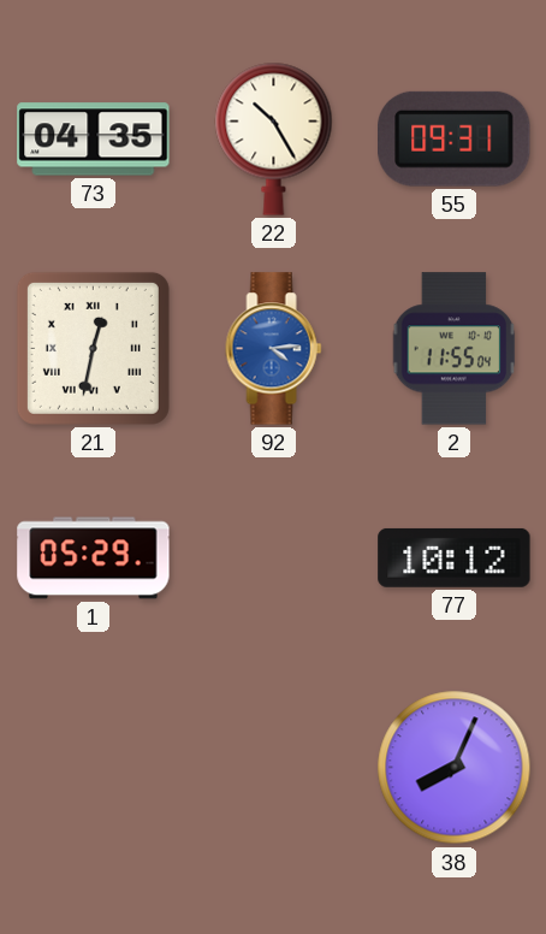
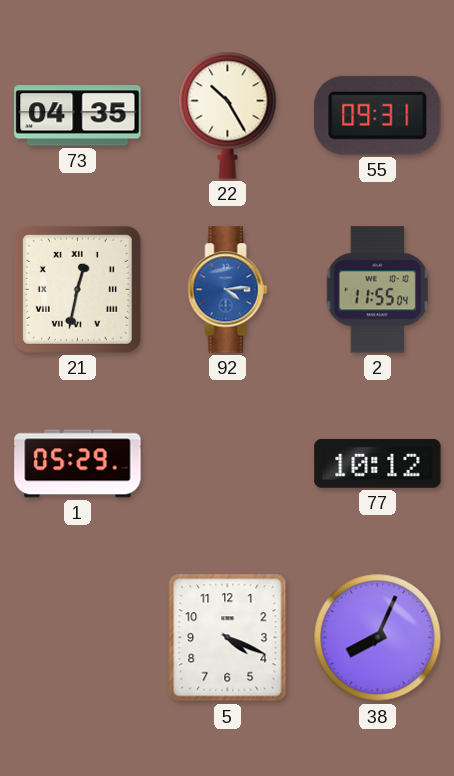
5: none -> 4:19
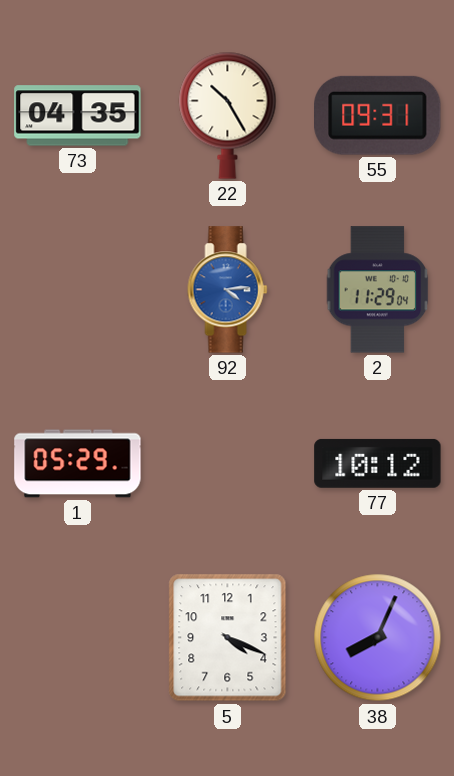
21: 12:32 -> none
2: 11:55 -> 11:29
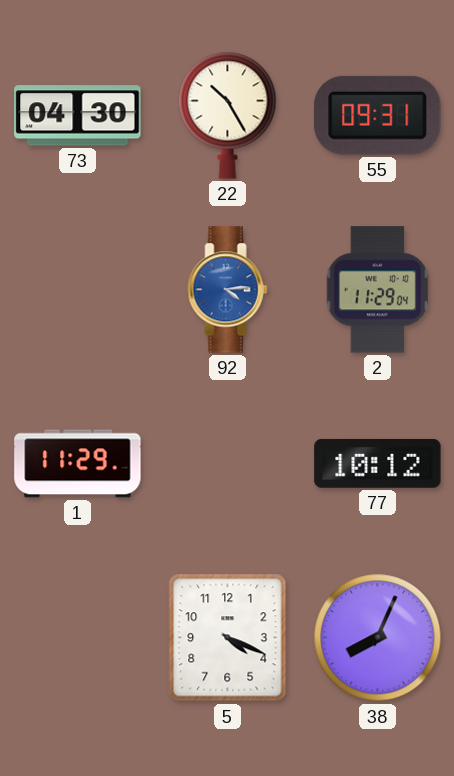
73: 04:35 -> 04:30
1: 05:29 -> 11:29
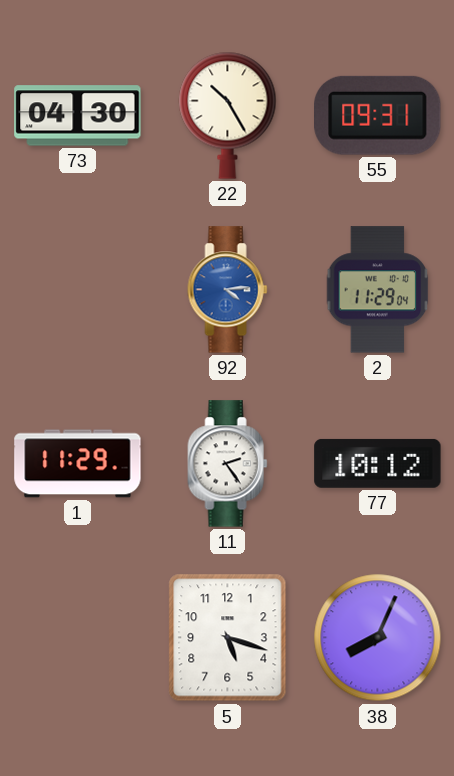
11: none -> 2:24
5: 4:19 -> 5:18
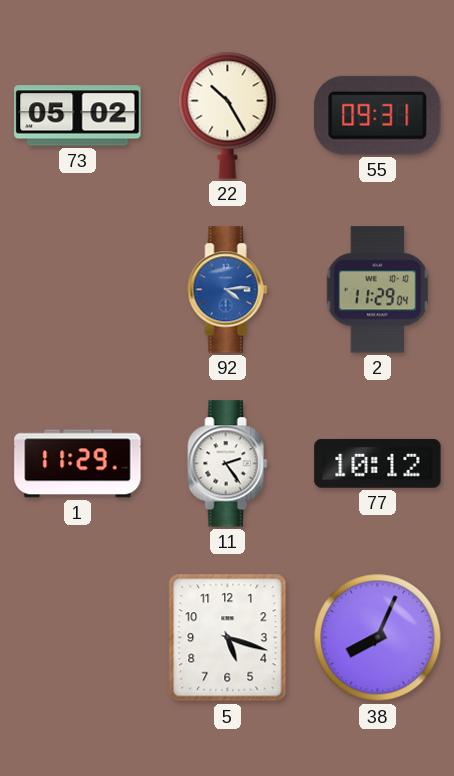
73: 04:30 -> 05:02
